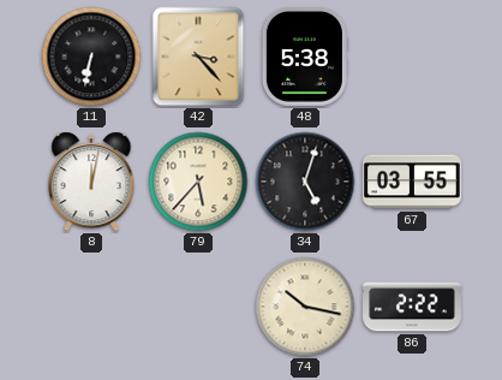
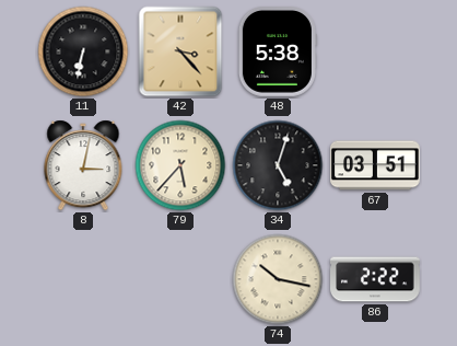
8: 12:02 -> 3:02
67: 03:55 -> 03:51
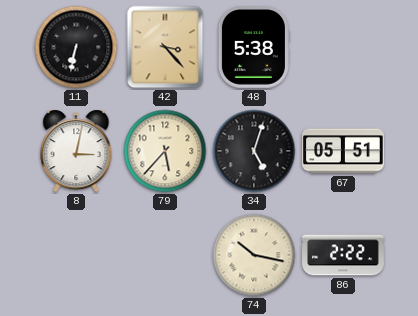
67: 03:51 -> 05:51
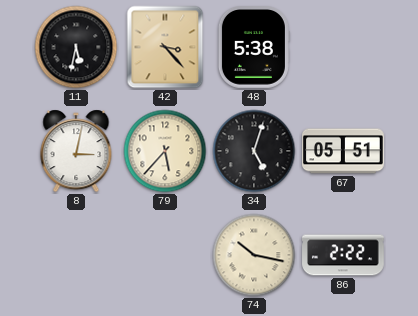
11: 6:32 -> 5:32
